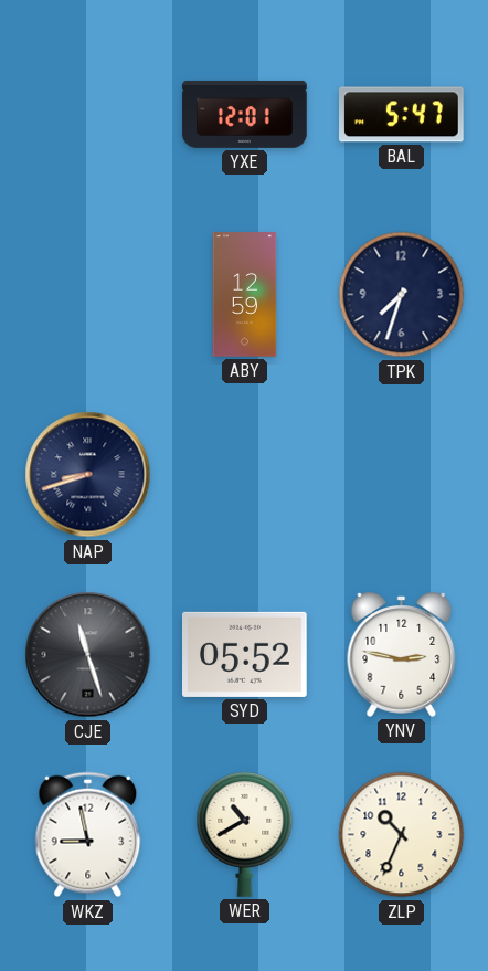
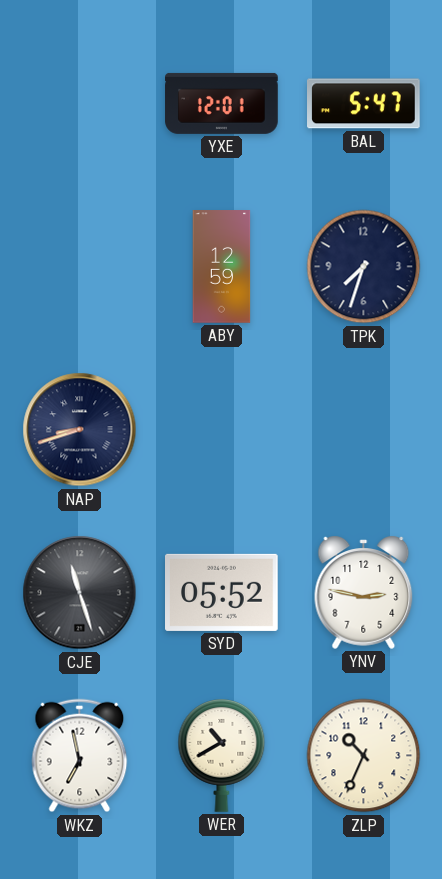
WKZ: 8:58 -> 6:58
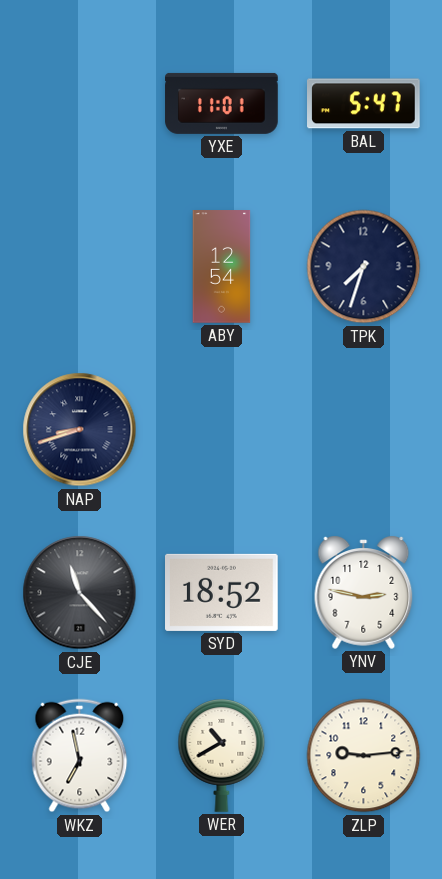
YXE: 12:01 -> 11:01
ABY: 12:59 -> 12:54
CJE: 11:27 -> 11:23
SYD: 05:52 -> 18:52
ZLP: 10:34 -> 9:14
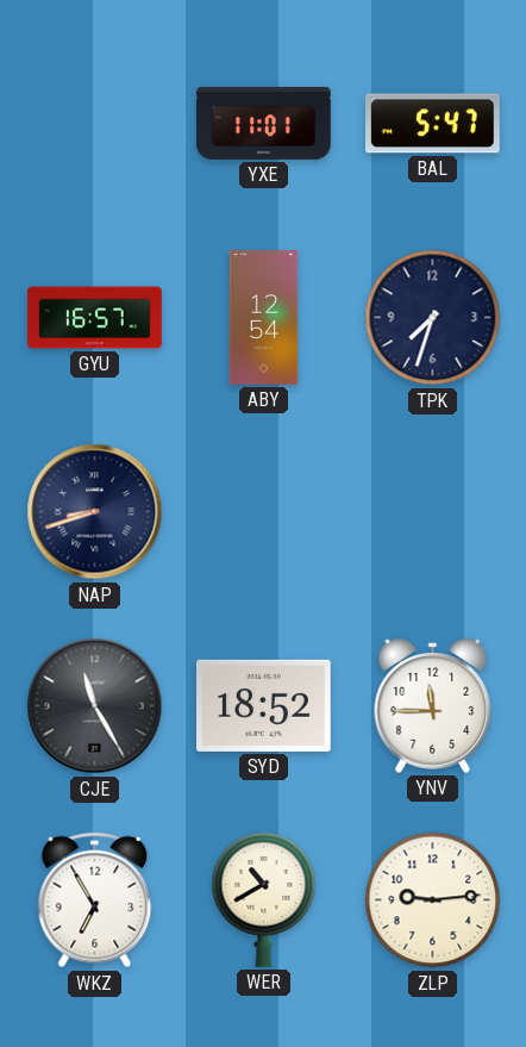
GYU: none -> 16:57
CJE: 11:23 -> 11:25
YNV: 2:47 -> 11:45
WKZ: 6:58 -> 6:55
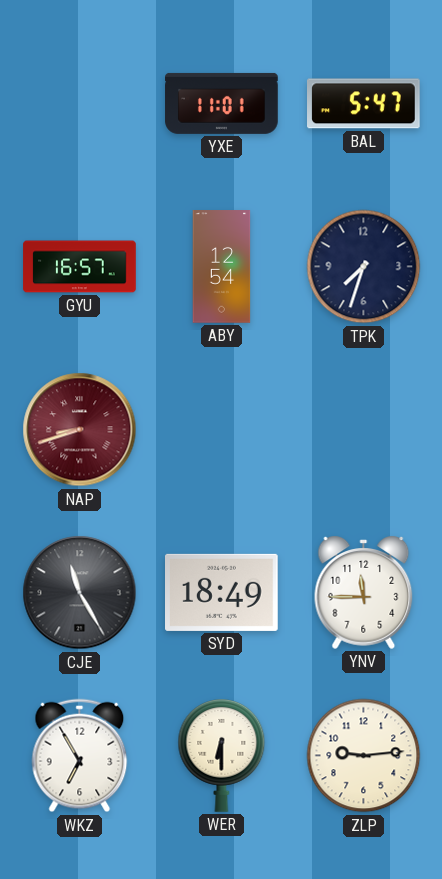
NAP dial: navy -> burgundy
SYD: 18:52 -> 18:49
WER: 10:40 -> 6:30
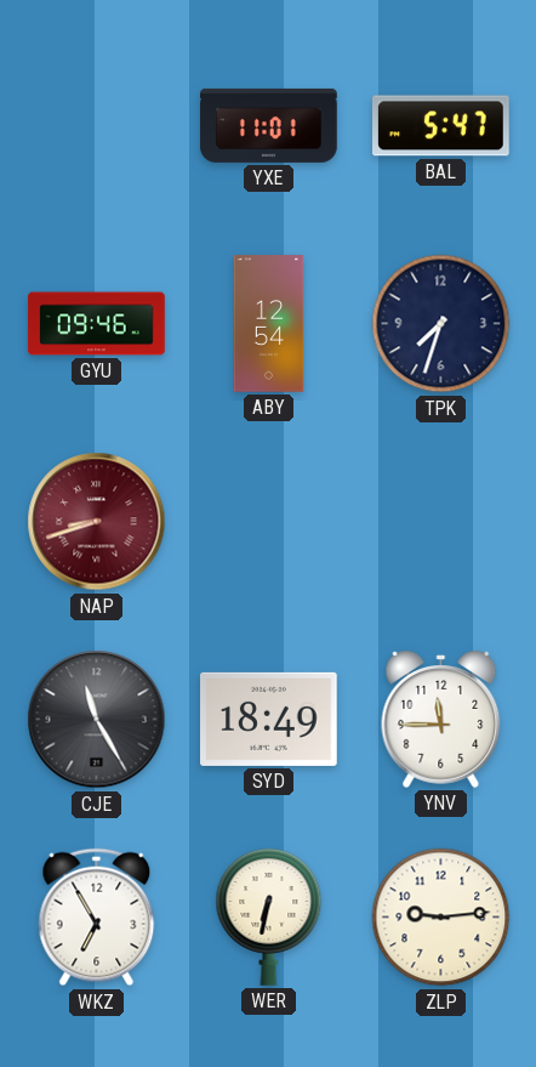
GYU: 16:57 -> 09:46
WER: 6:30 -> 6:32
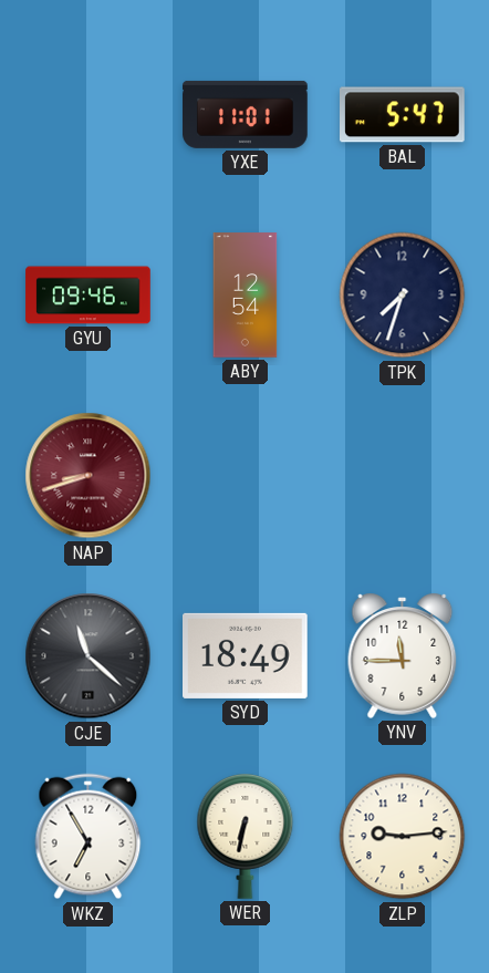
CJE: 11:25 -> 11:22
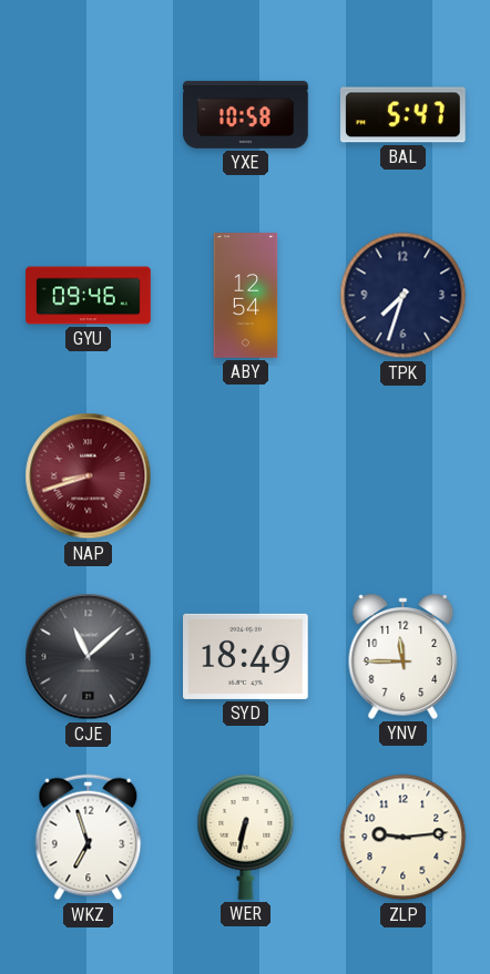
YXE: 11:01 -> 10:58
CJE: 11:22 -> 11:08
WKZ: 6:55 -> 6:57
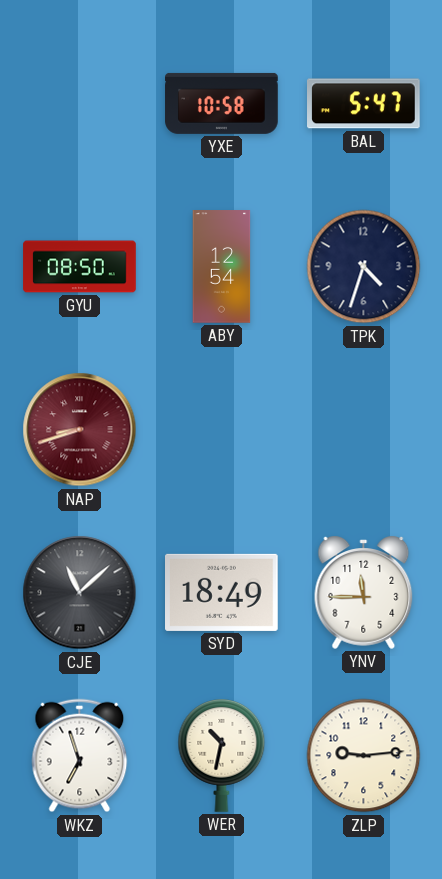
GYU: 09:46 -> 08:50
TPK: 7:33 -> 4:33
WER: 6:32 -> 10:32
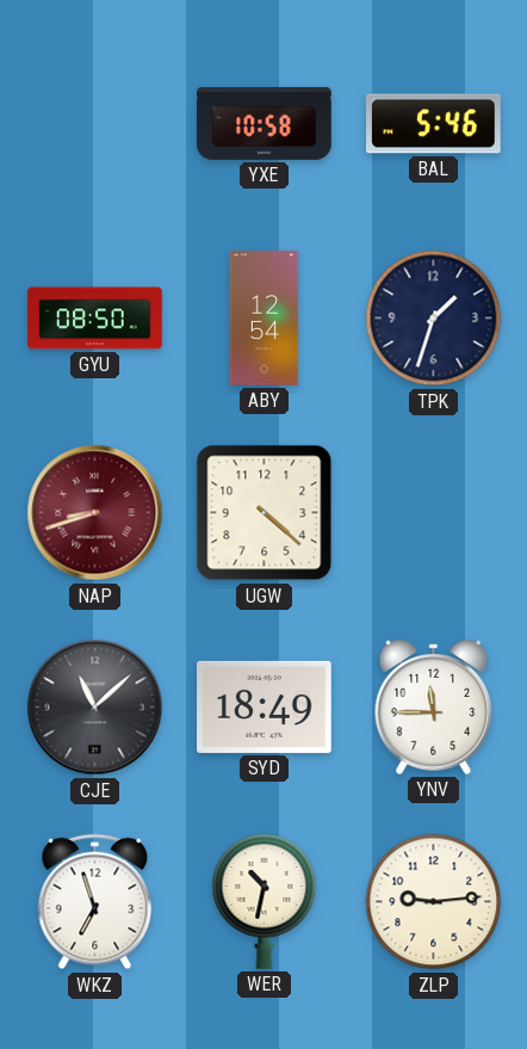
BAL: 5:47 -> 5:46
TPK: 4:33 -> 1:33
UGW: none -> 4:22
